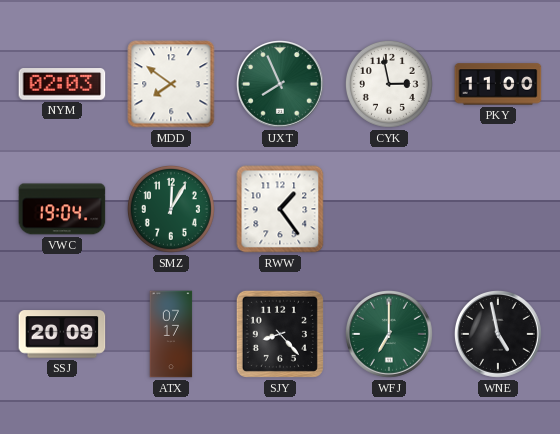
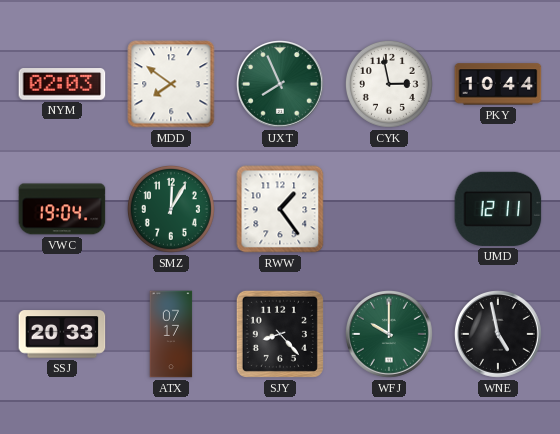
PKY: 11:00 -> 10:44
UMD: none -> 12:11
SSJ: 20:09 -> 20:33
WFJ: 7:00 -> 10:00
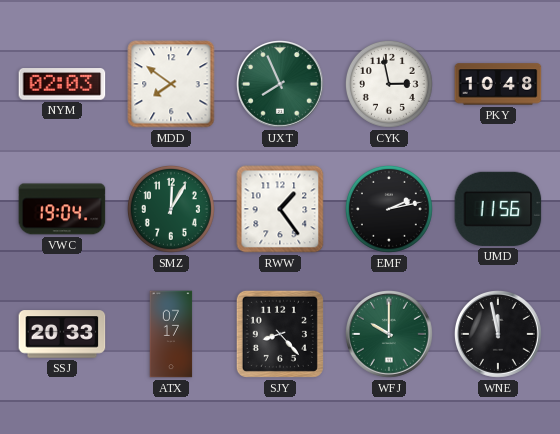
PKY: 10:44 -> 10:48
EMF: none -> 2:13
UMD: 12:11 -> 11:56
WNE: 4:58 -> 11:58
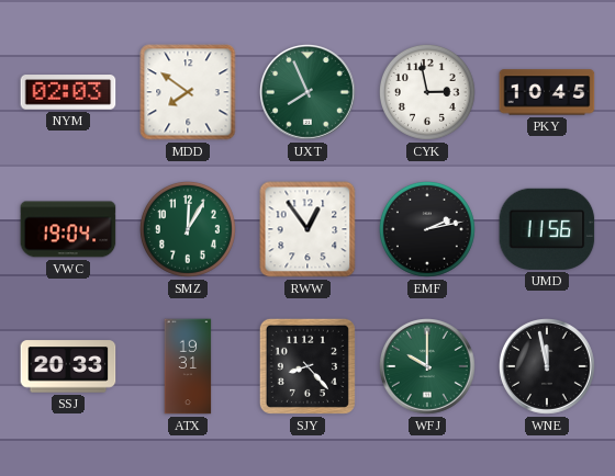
PKY: 10:48 -> 10:45
RWW: 1:24 -> 12:54
ATX: 07:17 -> 19:31
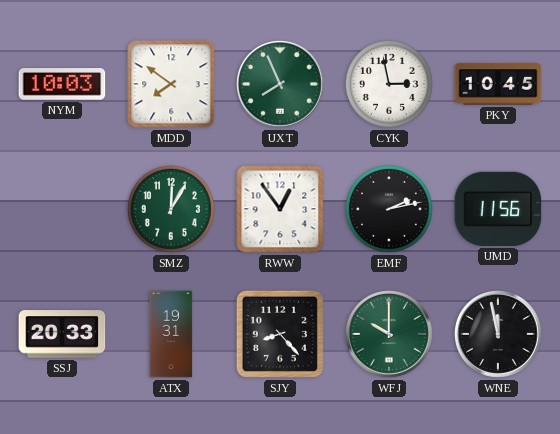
NYM: 02:03 -> 10:03
VWC: 19:04 -> none
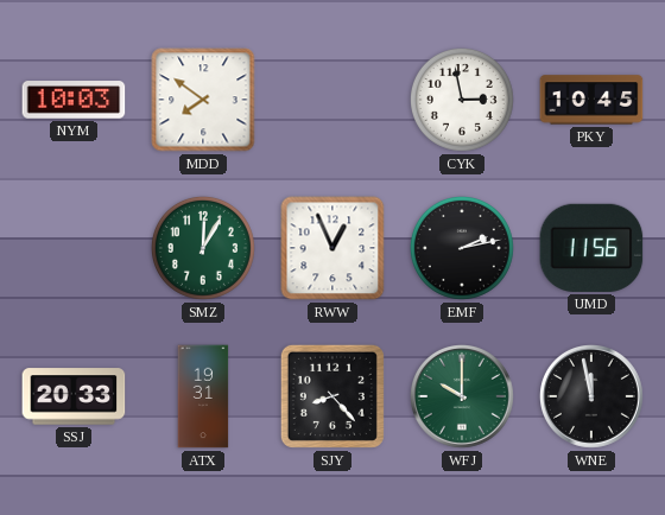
UXT: 7:56 -> none
RWW: 12:54 -> 12:56
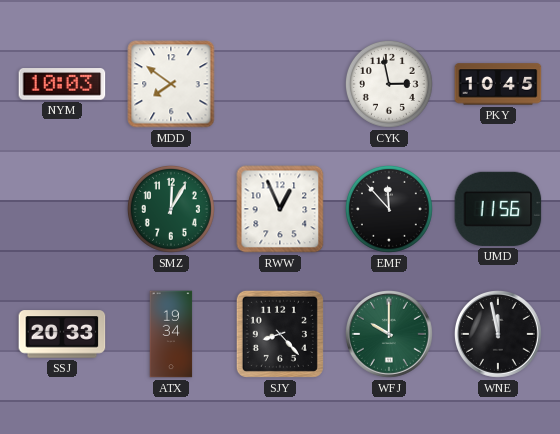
EMF: 2:13 -> 11:53
ATX: 19:31 -> 19:34
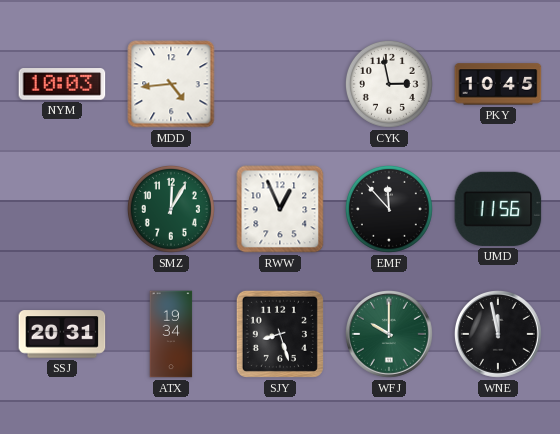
MDD: 7:51 -> 4:44
SSJ: 20:33 -> 20:31
SJY: 8:23 -> 8:27
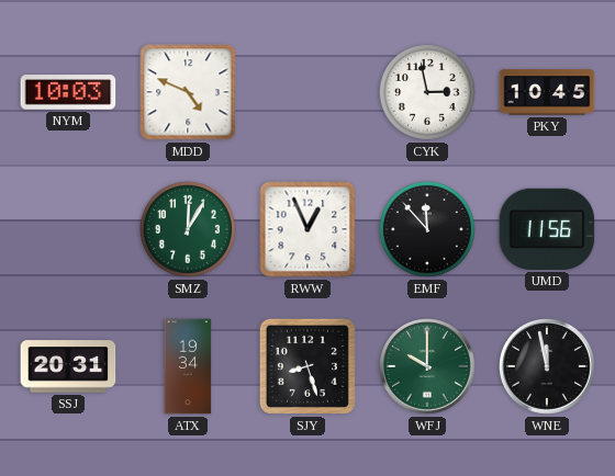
MDD: 4:44 -> 4:49
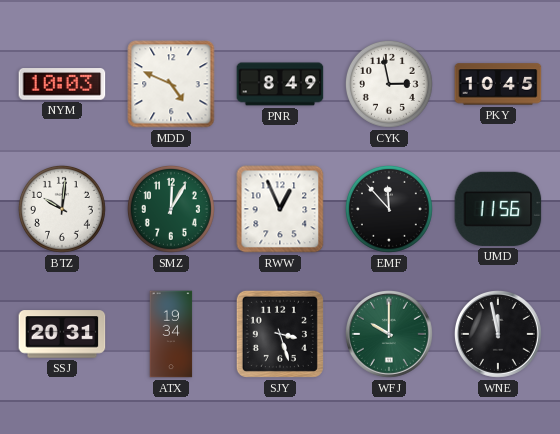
PNR: none -> 8:49
BTZ: none -> 10:01
SJY: 8:27 -> 3:27
